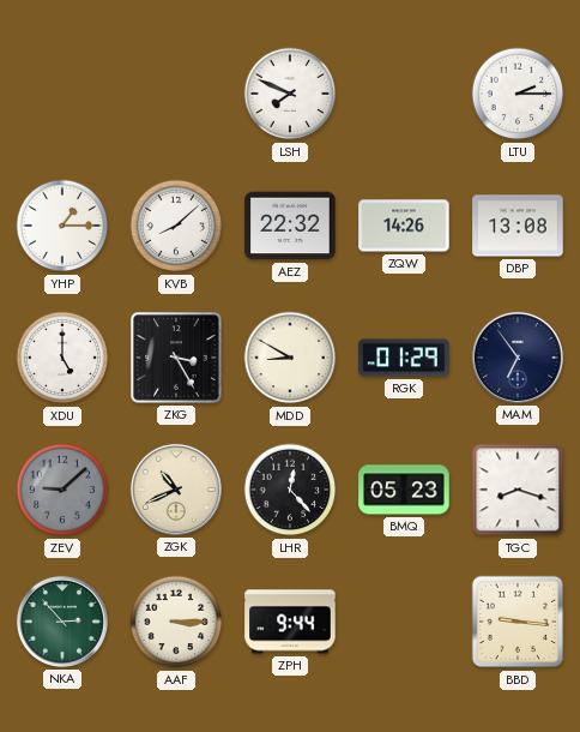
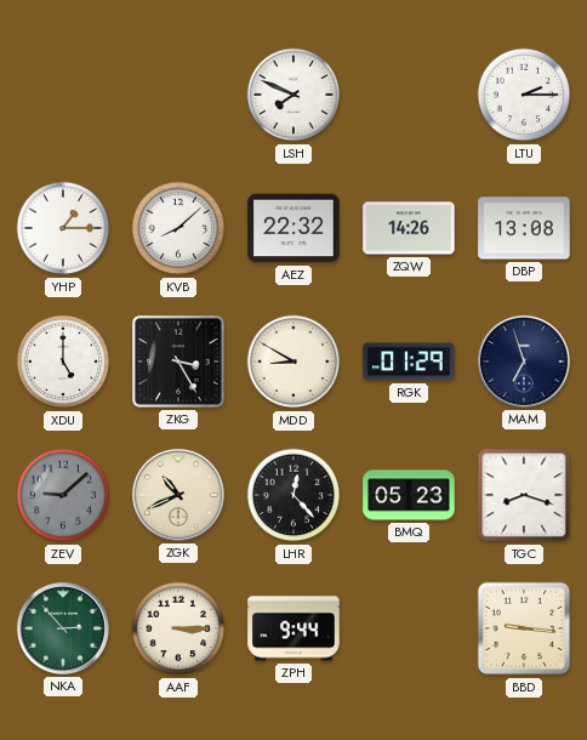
MAM: 6:54 -> 6:57
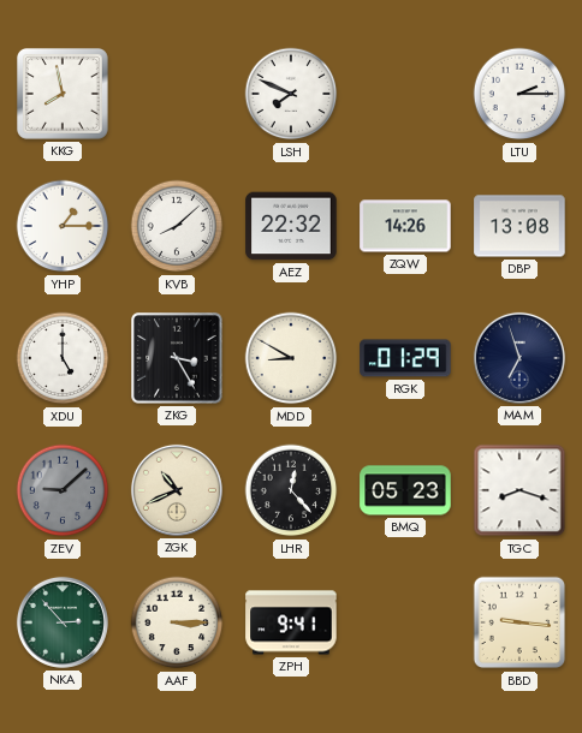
KKG: none -> 7:58
ZPH: 9:44 -> 9:41
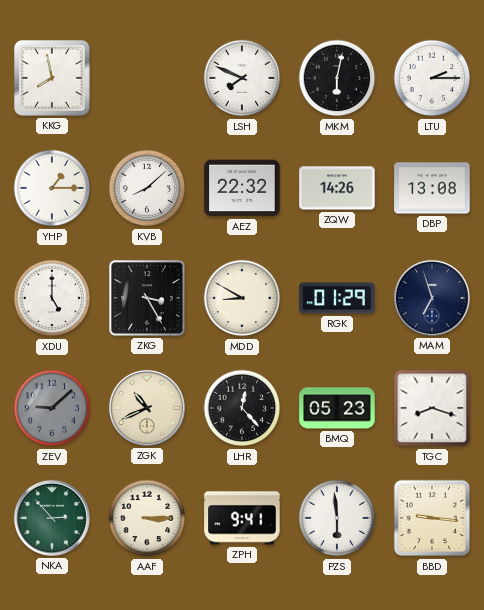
MKM: none -> 6:02
PZS: none -> 5:59
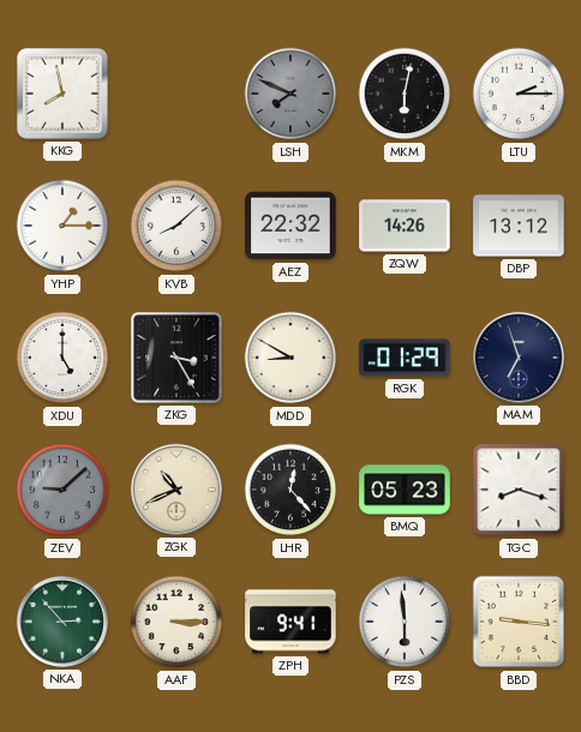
LSH dial: white -> grey
DBP: 13:08 -> 13:12
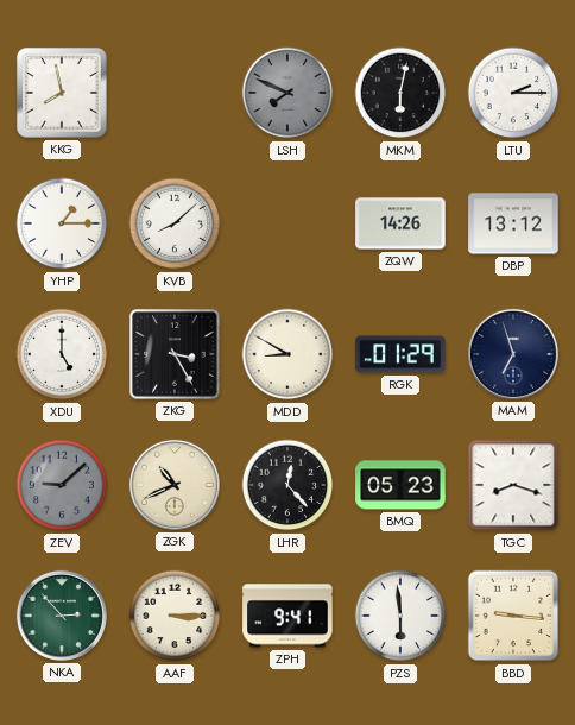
AEZ: 22:32 -> none
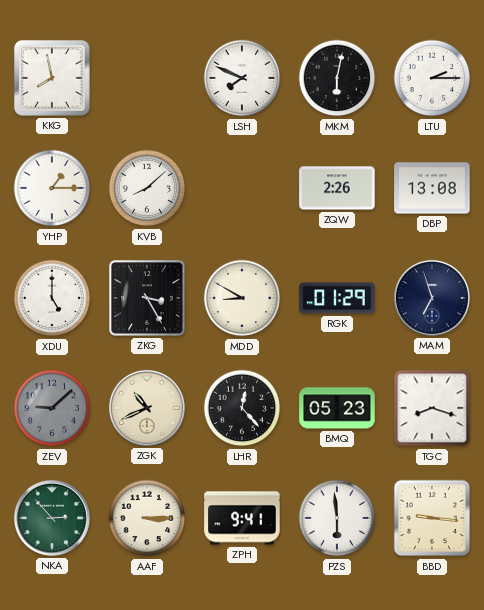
LSH dial: grey -> white
ZQW: 14:26 -> 2:26
DBP: 13:12 -> 13:08
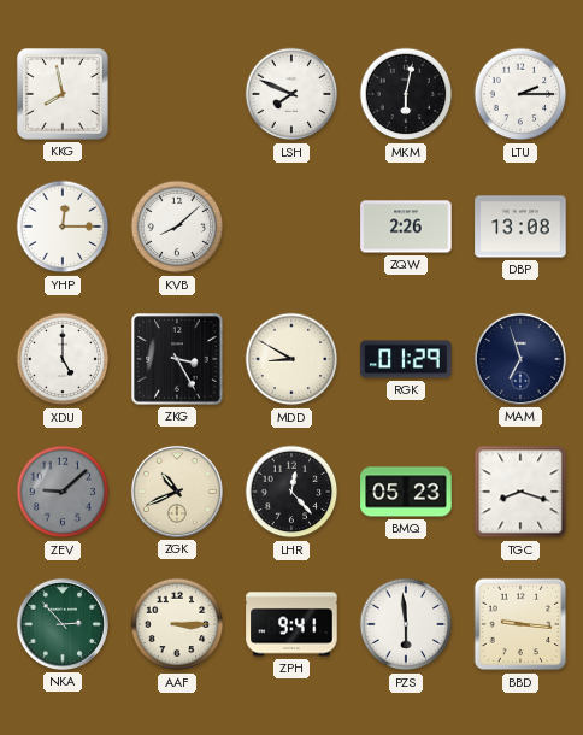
YHP: 1:15 -> 12:15
